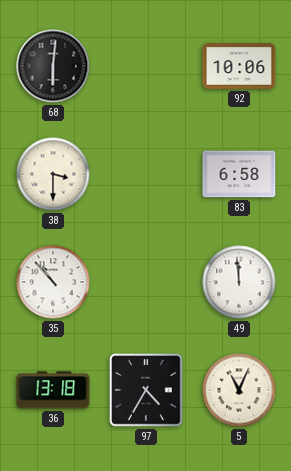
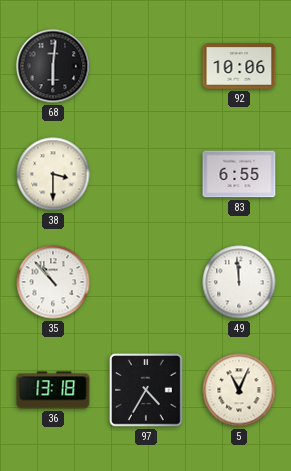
83: 6:58 -> 6:55
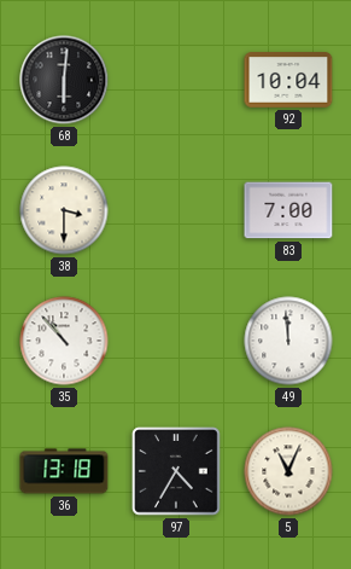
92: 10:06 -> 10:04
83: 6:55 -> 7:00
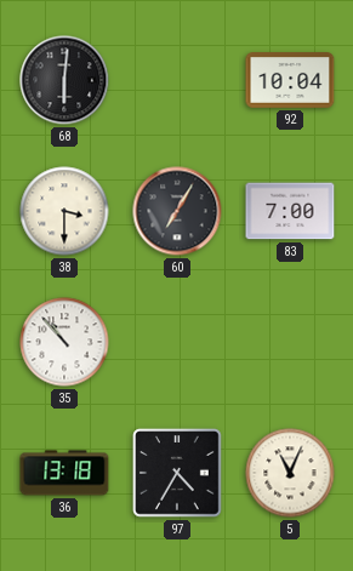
60: none -> 7:05
49: 11:59 -> none
